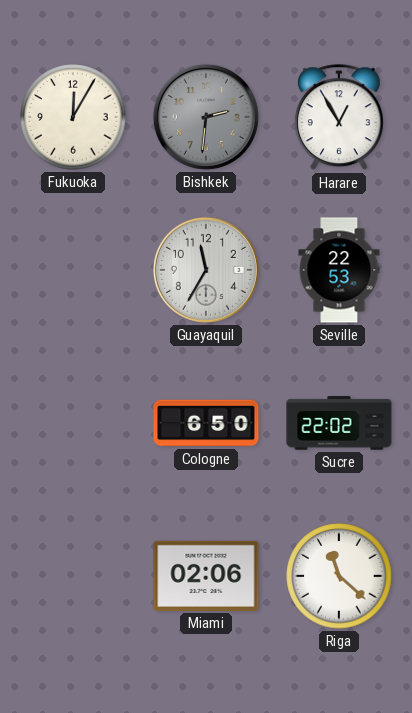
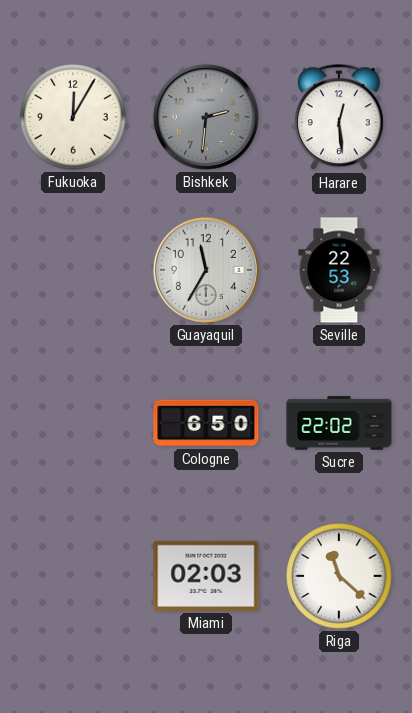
Harare: 12:55 -> 12:29
Miami: 02:06 -> 02:03
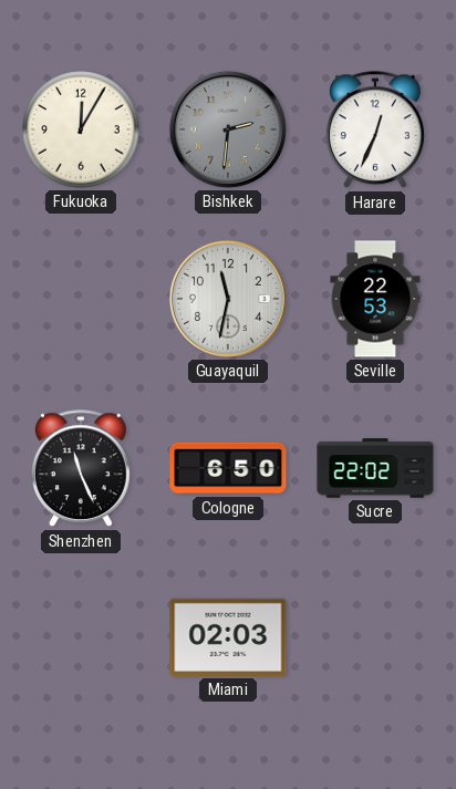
Harare: 12:29 -> 12:34
Guayaquil: 11:35 -> 11:32
Shenzhen: none -> 11:26
Riga: 11:22 -> none
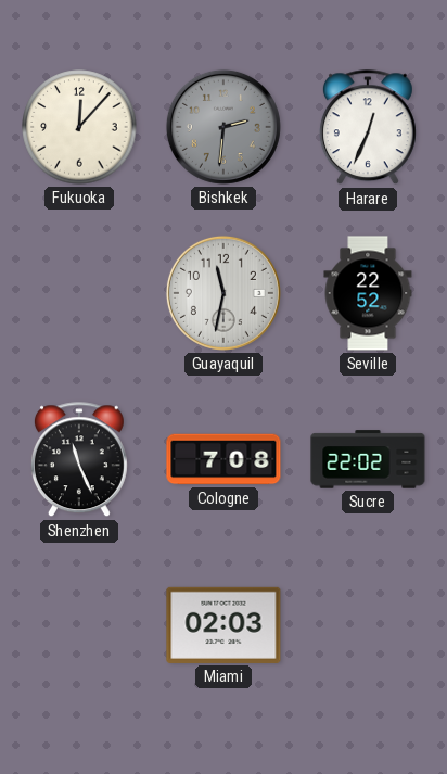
Fukuoka: 12:05 -> 12:07
Seville: 22:53 -> 22:52
Cologne: 6:50 -> 7:08
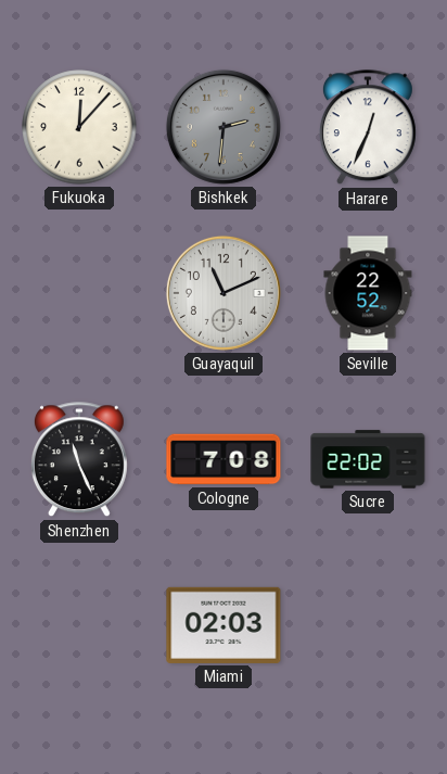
Guayaquil: 11:32 -> 11:11
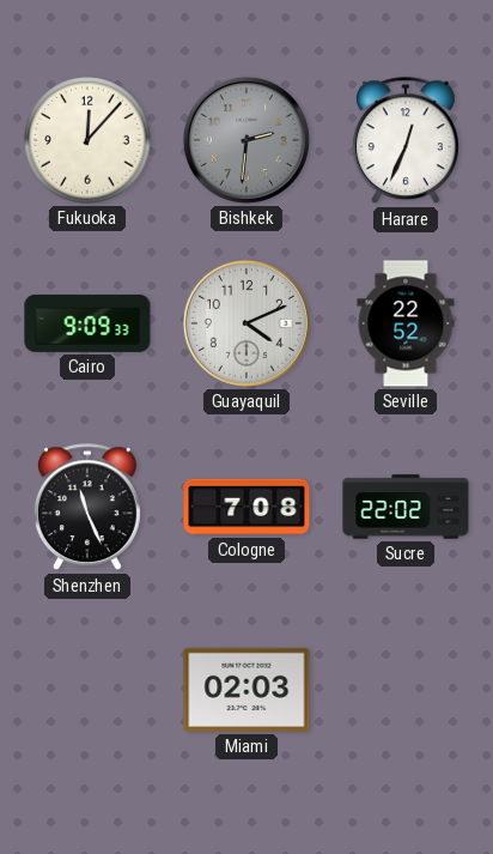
Cairo: none -> 9:09
Guayaquil: 11:11 -> 4:11
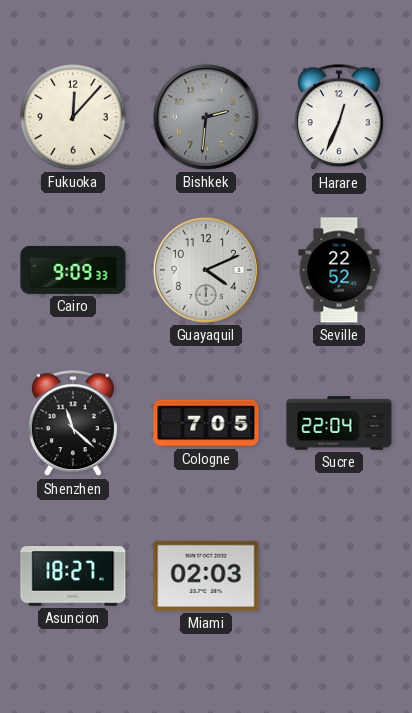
Shenzhen: 11:26 -> 11:22
Cologne: 7:08 -> 7:05
Sucre: 22:02 -> 22:04
Asuncion: none -> 18:27
